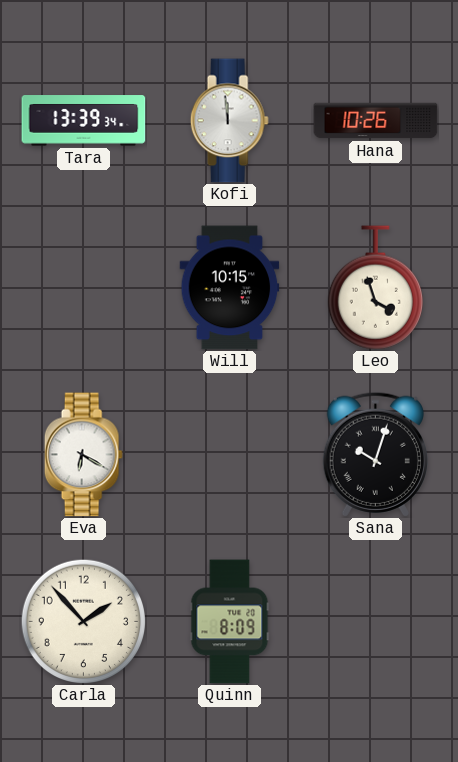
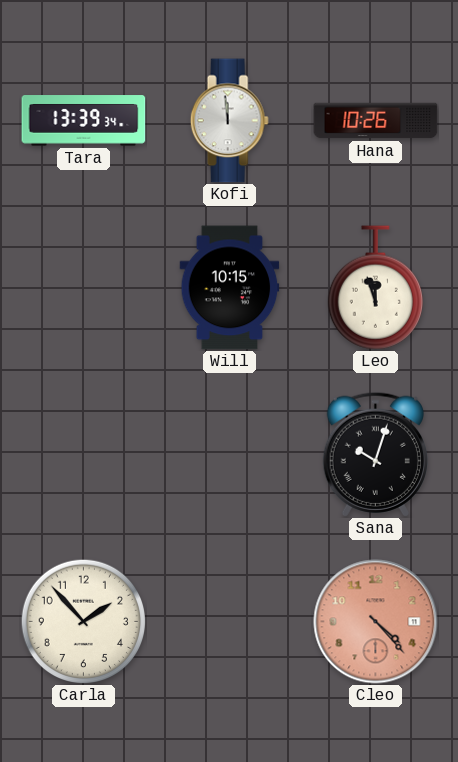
Leo: 3:57 -> 11:57
Eva: 6:20 -> none
Quinn: 8:09 -> none
Cleo: none -> 4:23
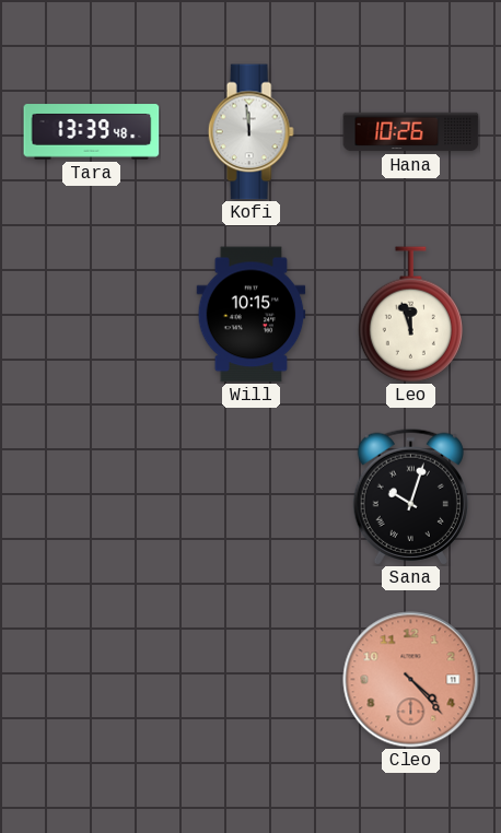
Tara: 13:39:34 -> 13:39:48
Carla: 1:53 -> none
